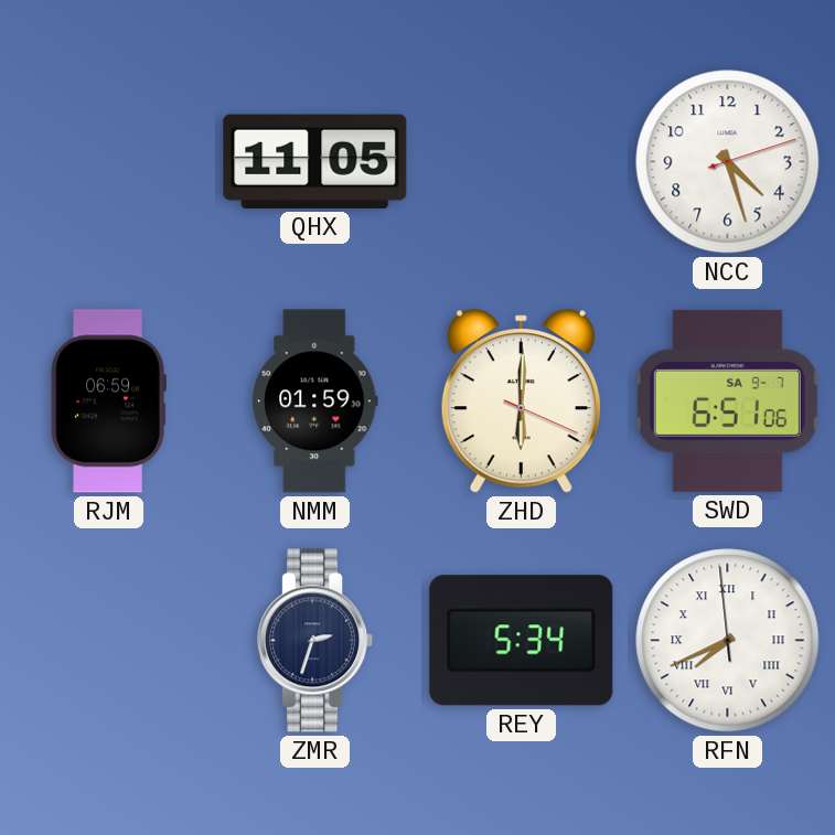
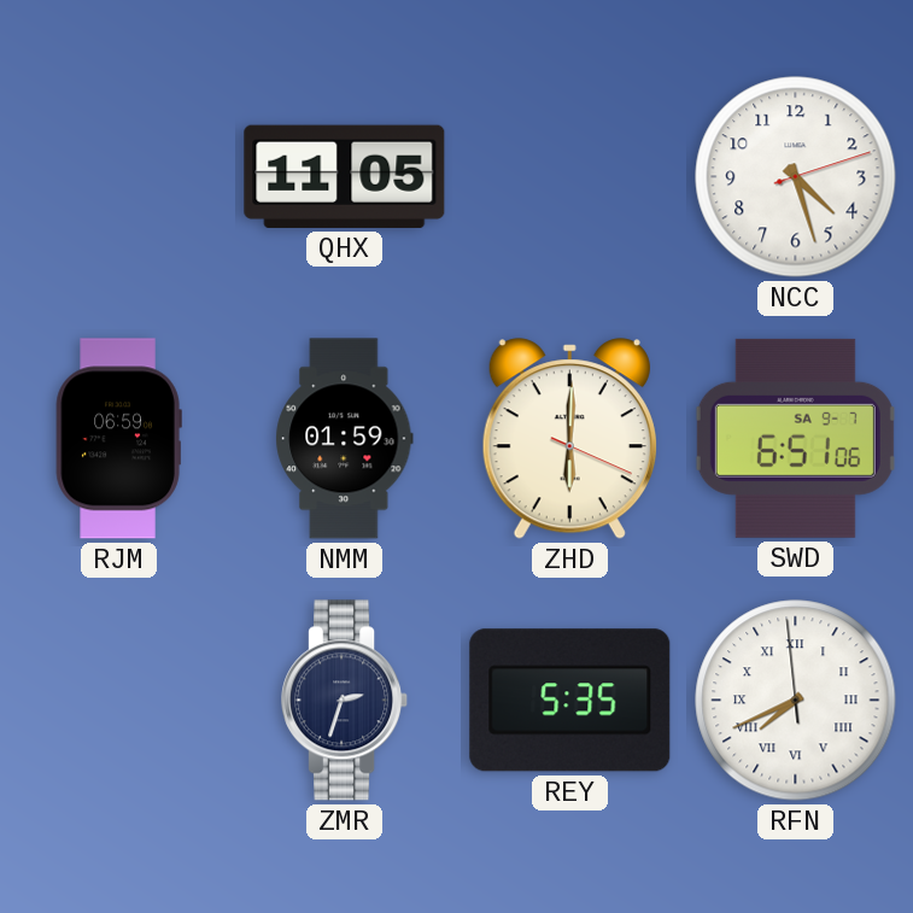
REY: 5:34 -> 5:35
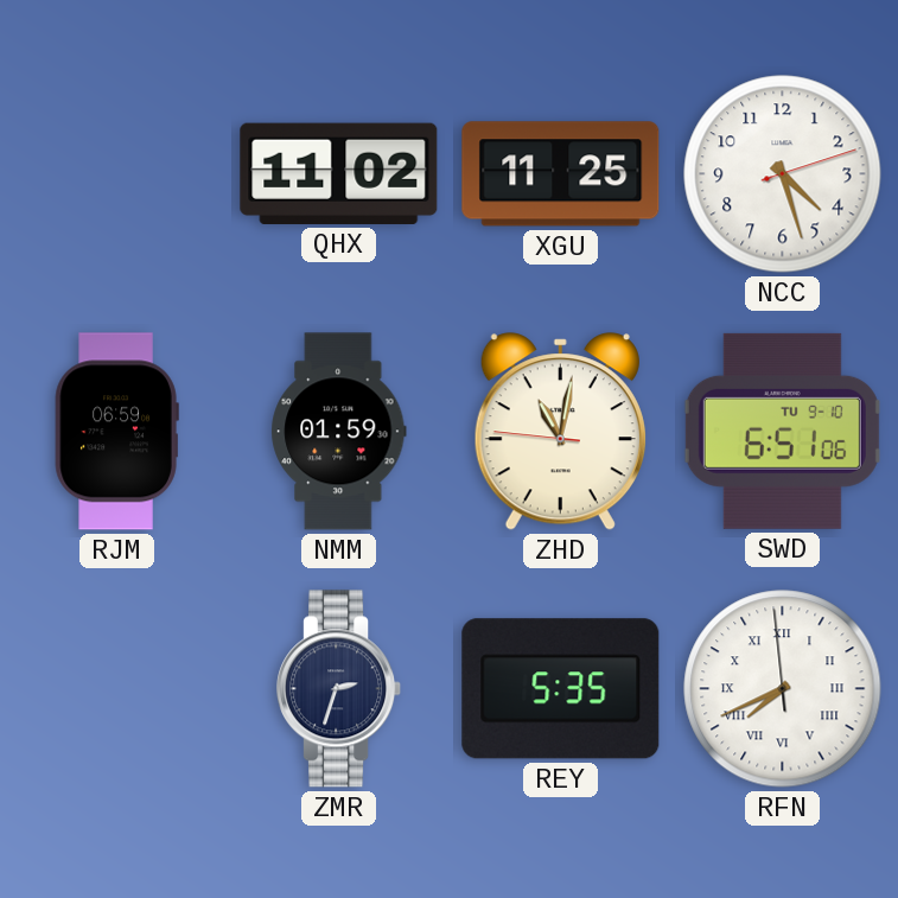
QHX: 11:05 -> 11:02
XGU: none -> 11:25
ZHD: 6:00 -> 11:01
SWD date: SA 9-7 -> TU 9-10
